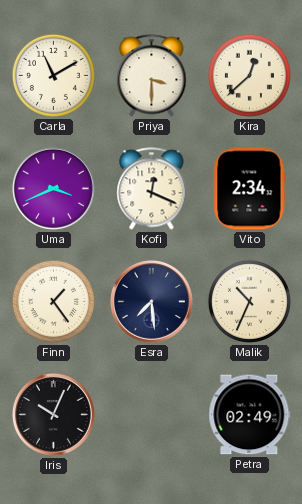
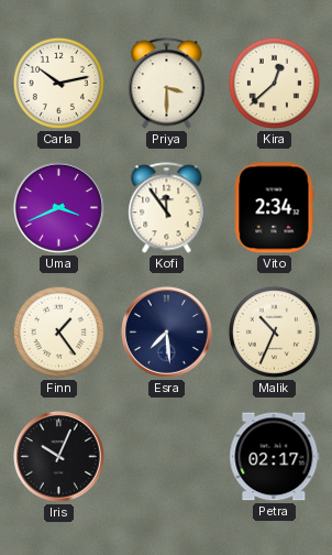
Carla: 11:10 -> 10:13
Kofi: 12:19 -> 11:54
Petra: 02:49 -> 02:17
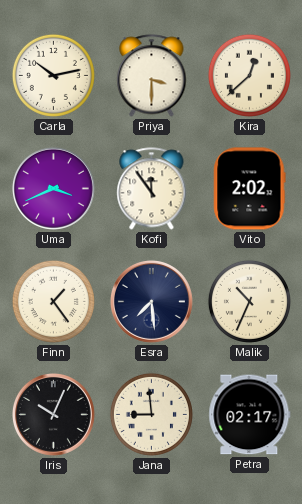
Vito: 2:34 -> 2:02
Jana: none -> 8:59
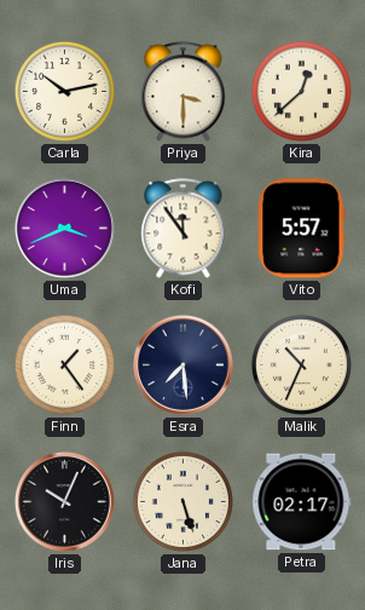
Vito: 2:02 -> 5:57
Jana: 8:59 -> 5:27
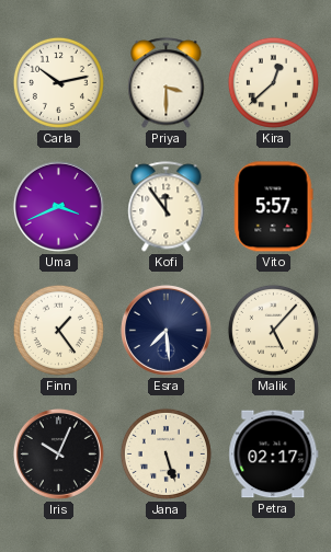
Malik: 10:34 -> 5:07
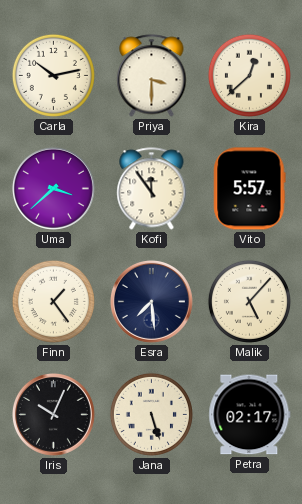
Uma: 3:41 -> 3:38
